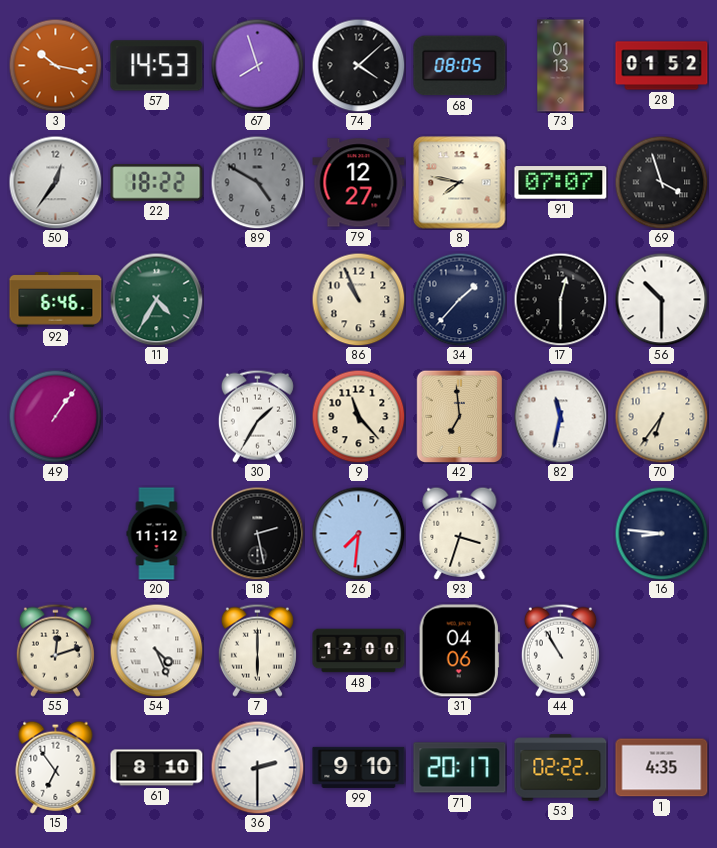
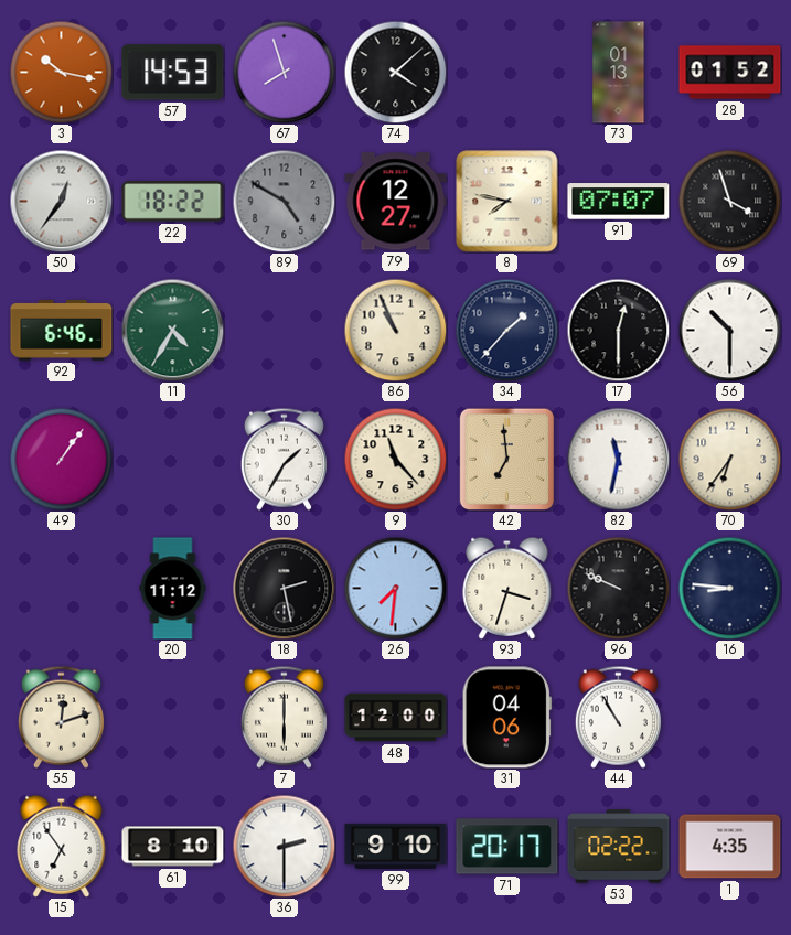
68: 08:05 -> none
96: none -> 9:49
54: 4:26 -> none
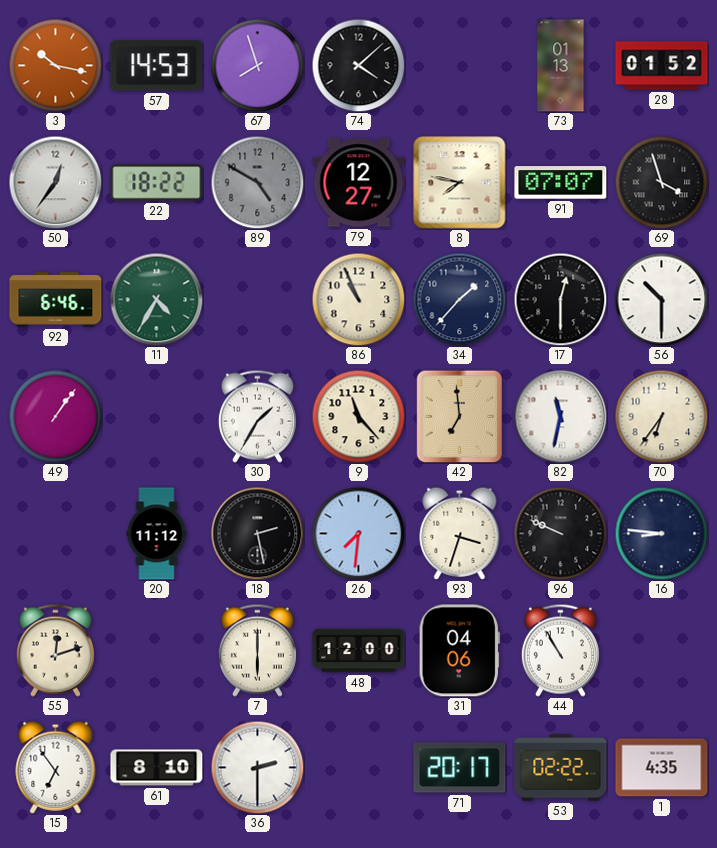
99: 9:10 -> none
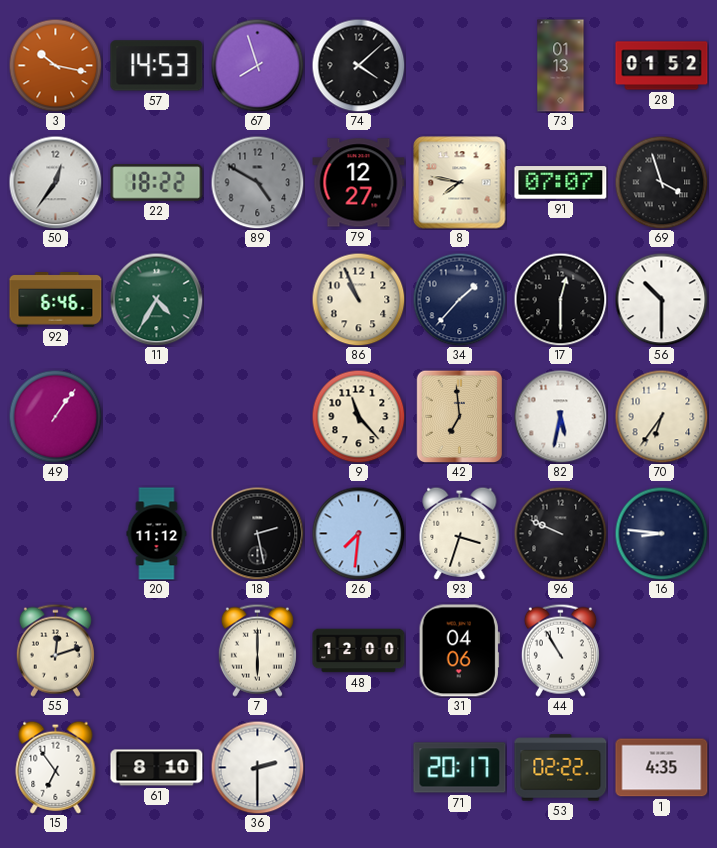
30: 1:35 -> none
82: 11:32 -> 5:32
